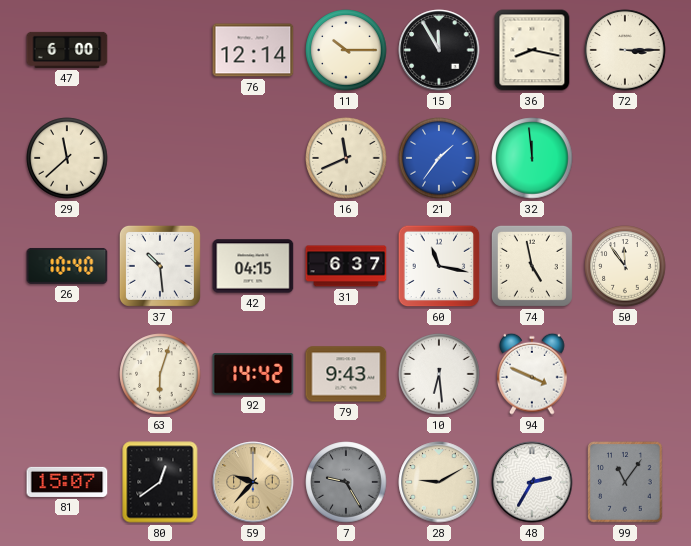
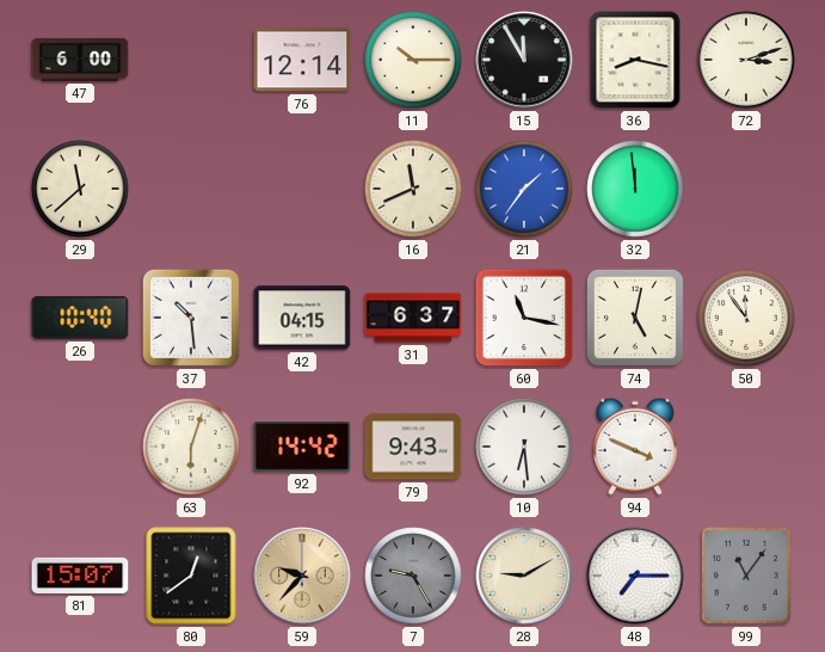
72: 3:15 -> 3:12
74: 4:58 -> 5:02
48: 2:35 -> 7:15
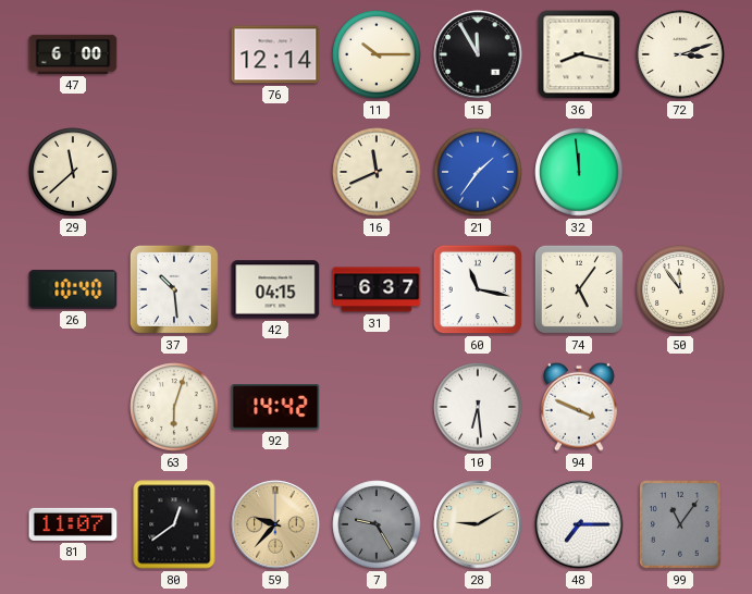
74: 5:02 -> 5:06
79: 9:43 -> none
81: 15:07 -> 11:07
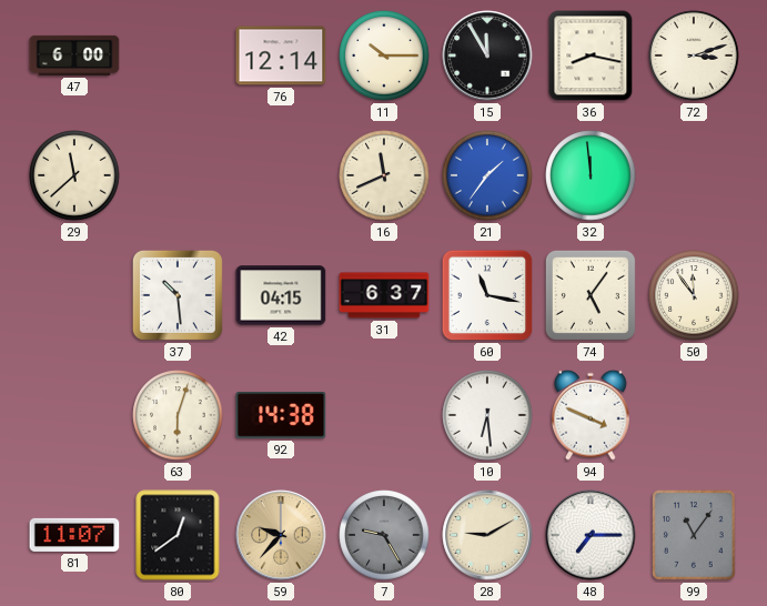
26: 10:40 -> none
92: 14:42 -> 14:38
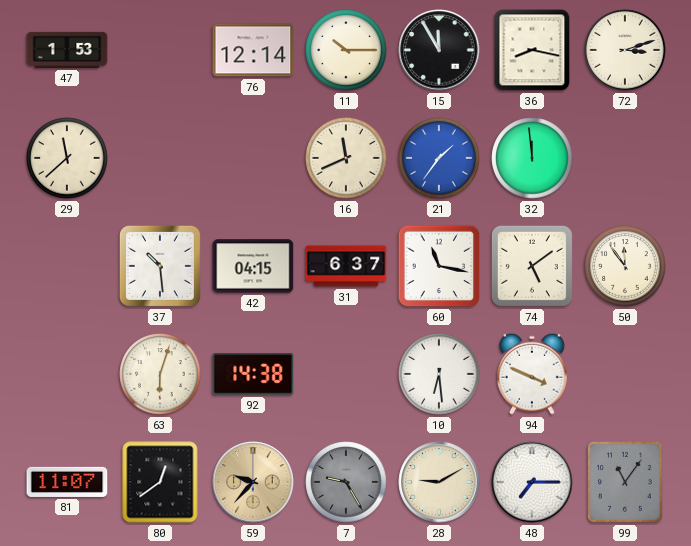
47: 6:00 -> 1:53
74: 5:06 -> 5:09
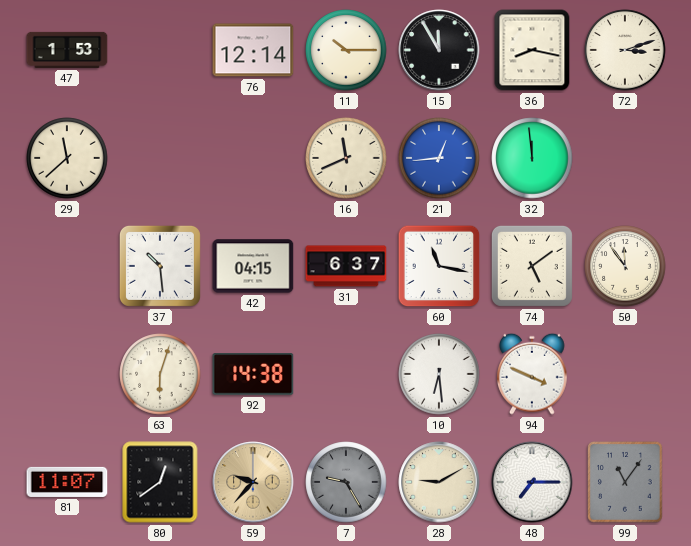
21: 1:36 -> 12:44
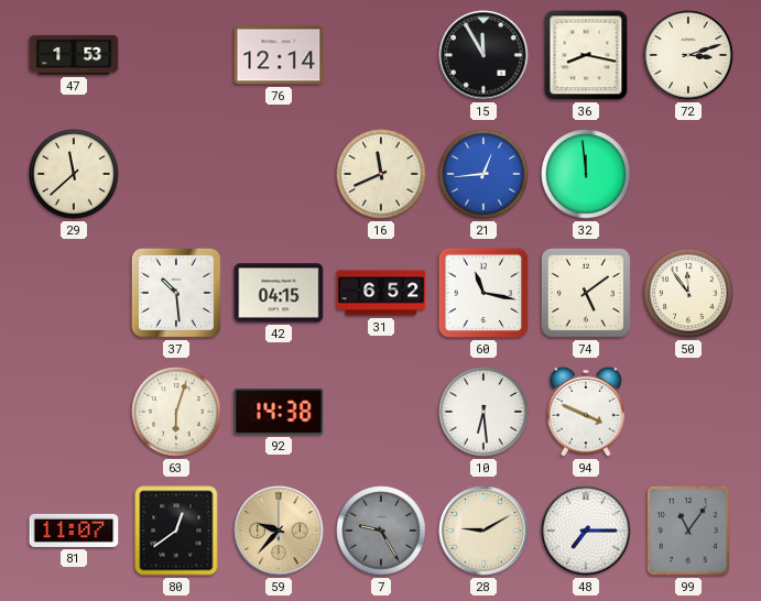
11: 10:15 -> none
31: 6:37 -> 6:52
